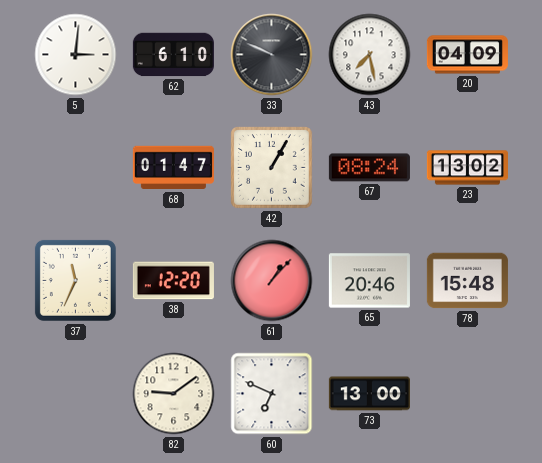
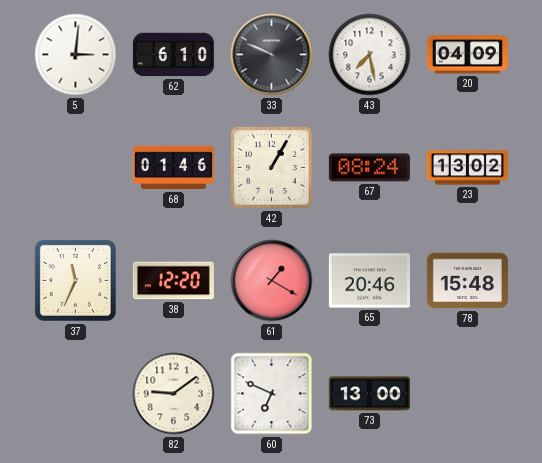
68: 01:47 -> 01:46
61: 1:07 -> 1:20
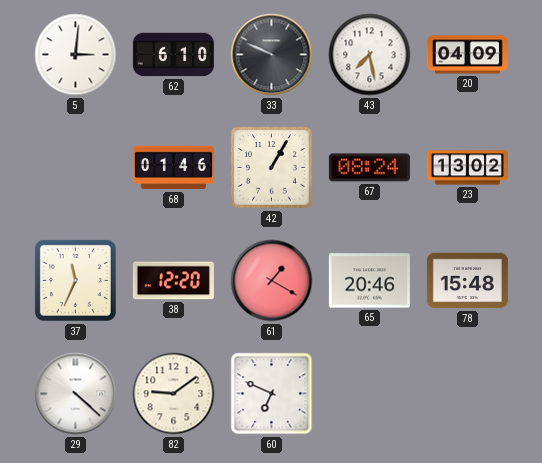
29: none -> 4:22
73: 13:00 -> none
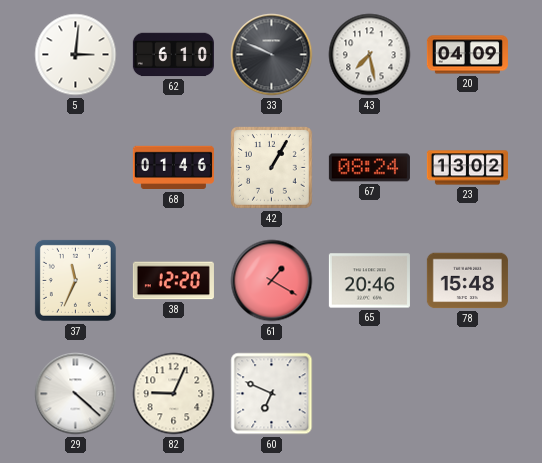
82: 9:09 -> 9:04
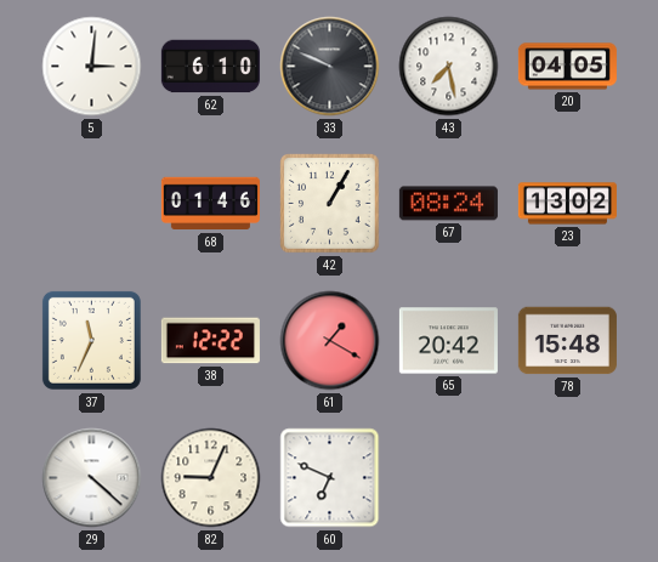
20: 04:09 -> 04:05
38: 12:20 -> 12:22
65: 20:46 -> 20:42
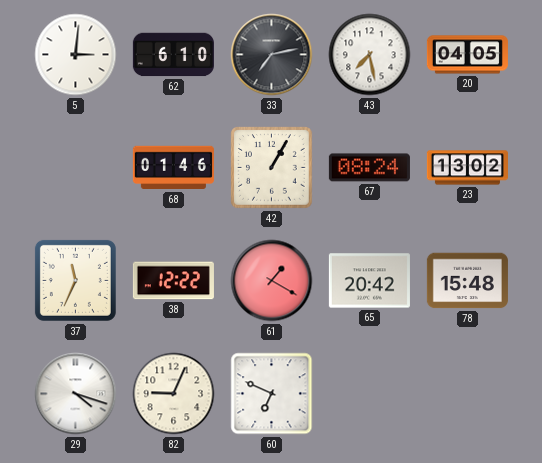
33: 9:49 -> 7:13
29: 4:22 -> 4:18
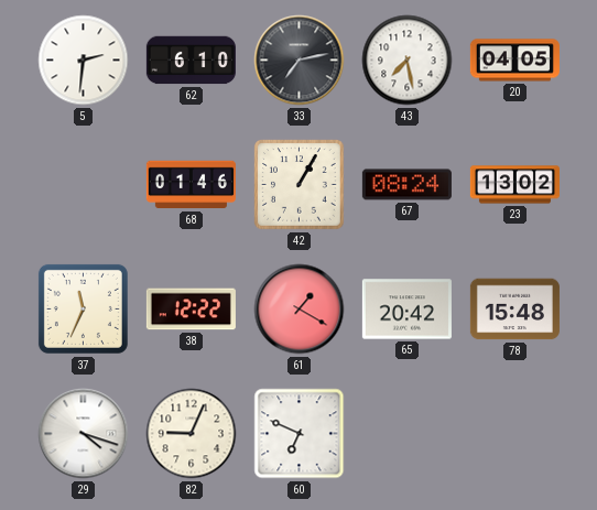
5: 3:01 -> 2:31
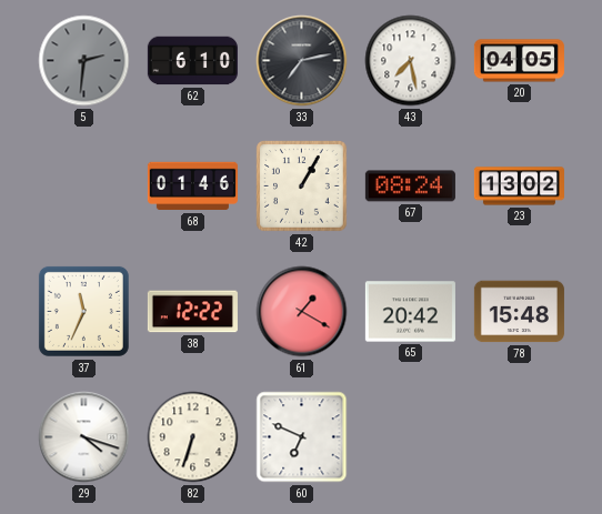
5 dial: white -> grey
82: 9:04 -> 6:33
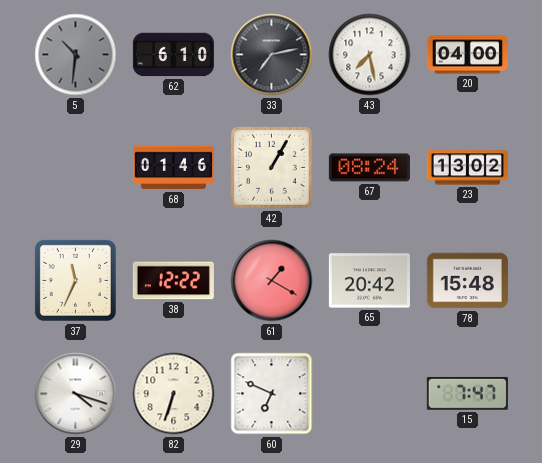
5: 2:31 -> 10:31
20: 04:05 -> 04:00
15: none -> 7:47
